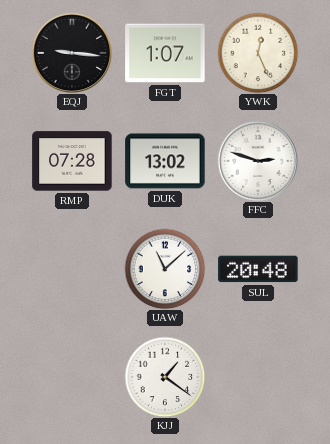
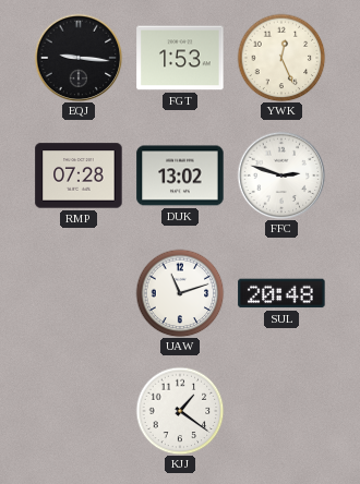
FGT: 1:07 -> 1:53
UAW: 11:08 -> 11:12
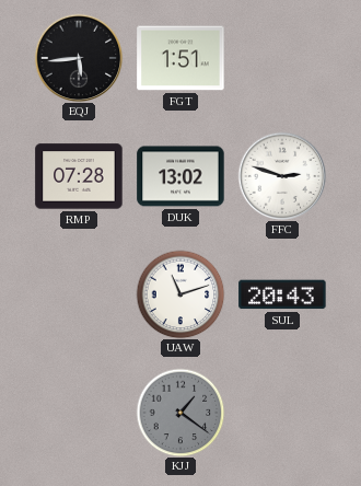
EQJ: 9:16 -> 5:44
FGT: 1:53 -> 1:51
YWK: 12:26 -> none
SUL: 20:48 -> 20:43
KJJ dial: white -> grey
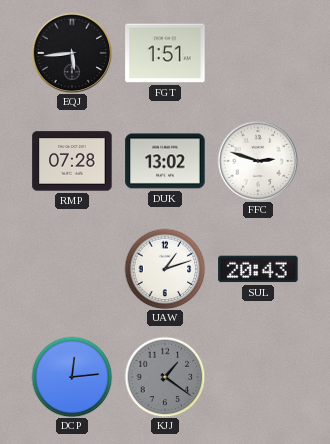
UAW: 11:12 -> 1:12
DCP: none -> 12:14
